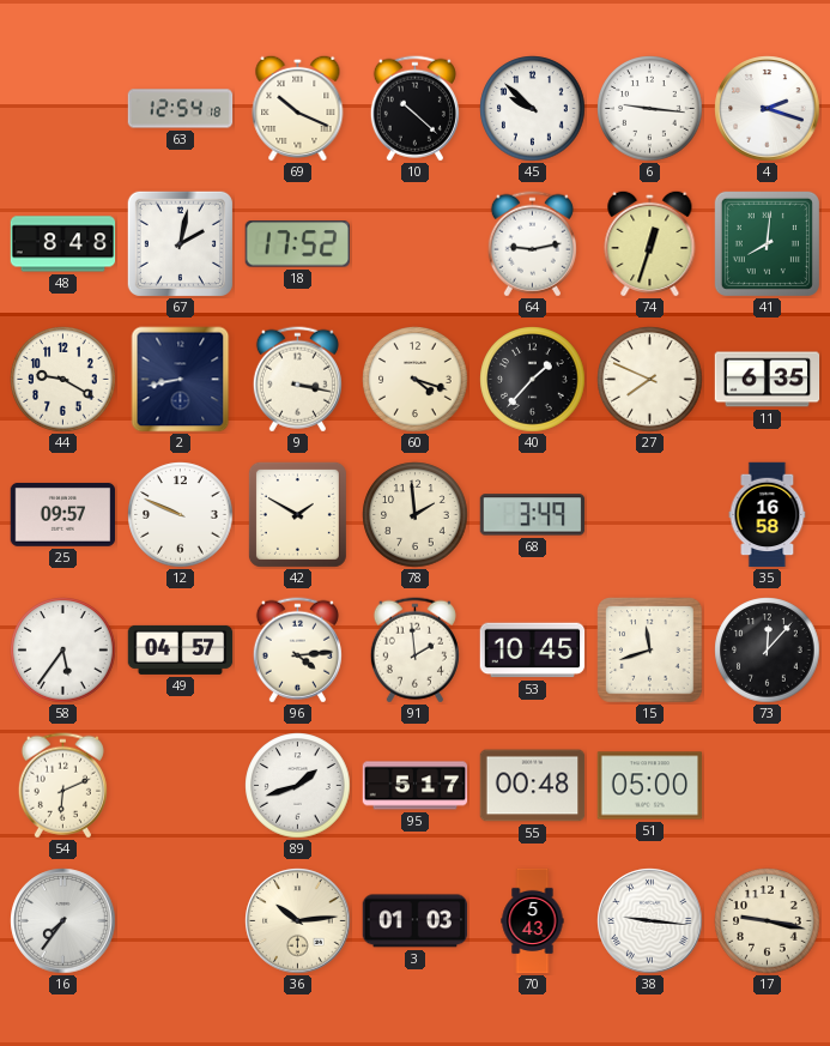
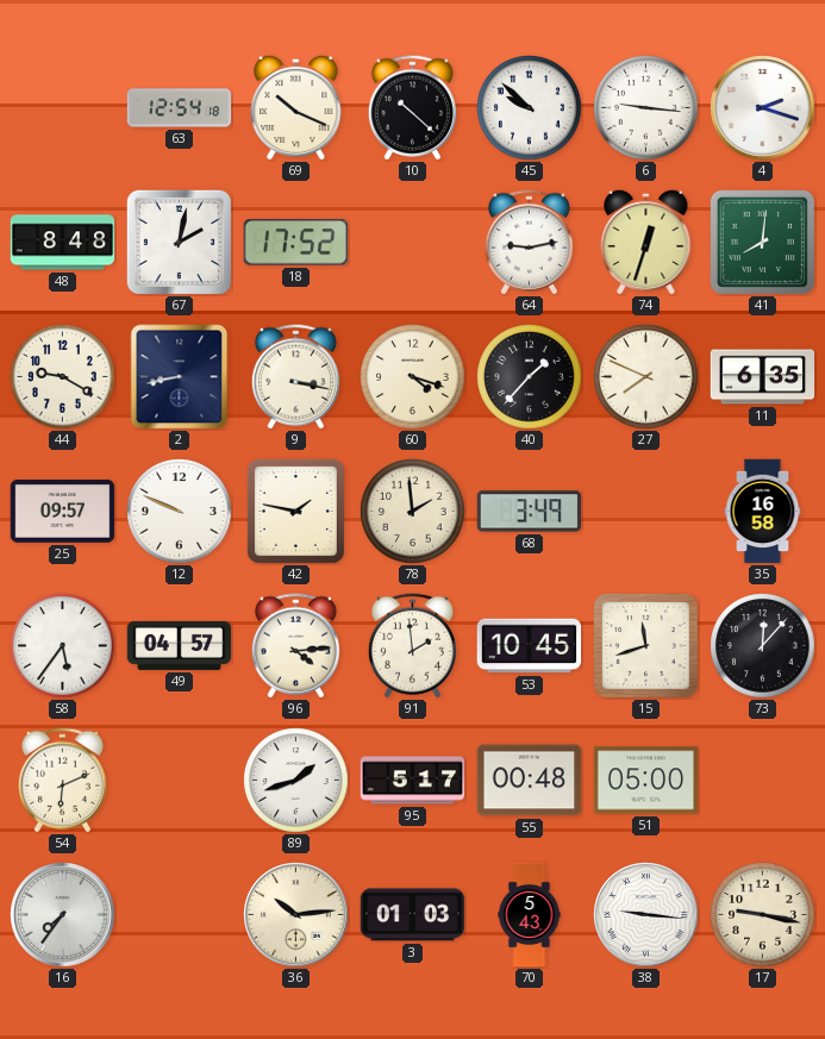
42: 1:50 -> 1:47
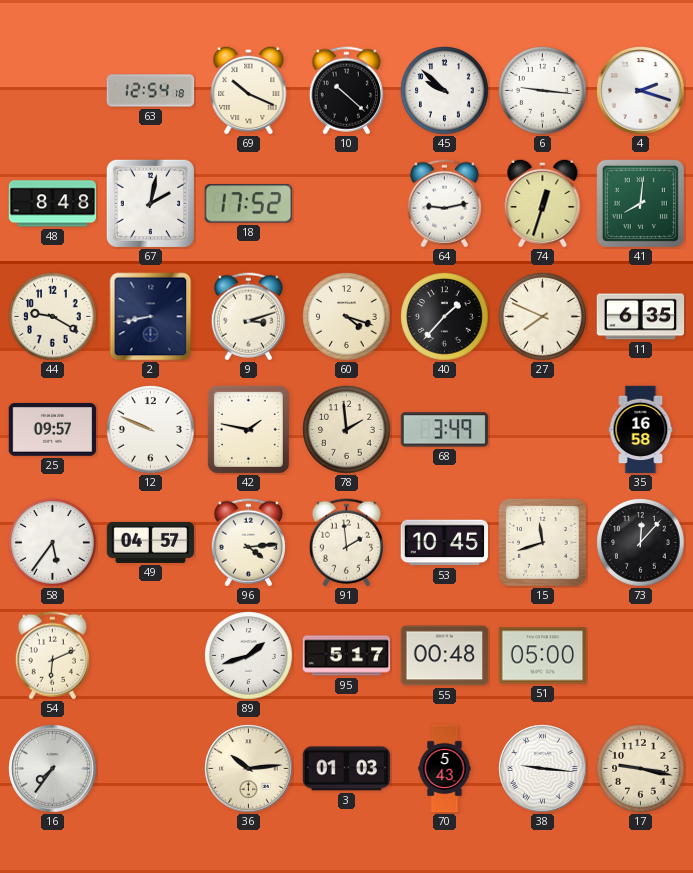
9: 3:17 -> 3:12
